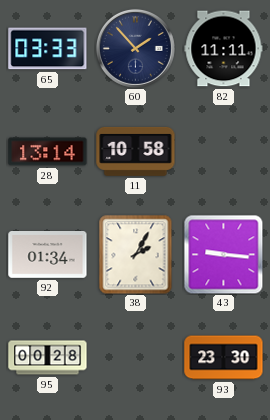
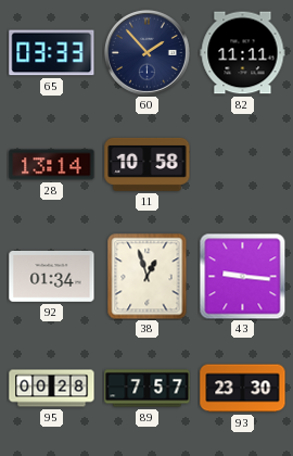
38: 2:05 -> 12:57
89: none -> 7:57
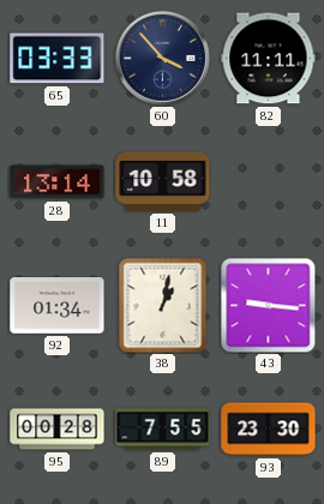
60: 1:53 -> 3:53
38: 12:57 -> 1:02
89: 7:57 -> 7:55
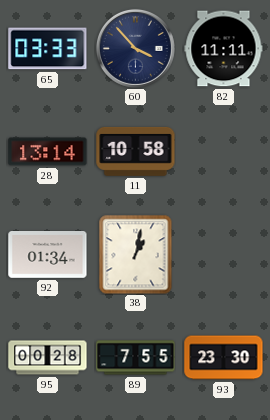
43: 9:16 -> none
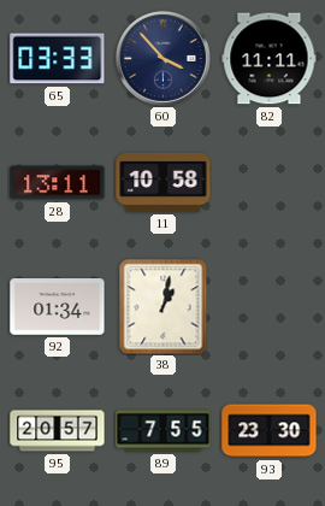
28: 13:14 -> 13:11
95: 00:28 -> 20:57
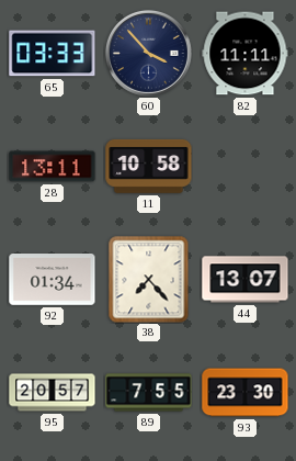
38: 1:02 -> 7:23
44: none -> 13:07
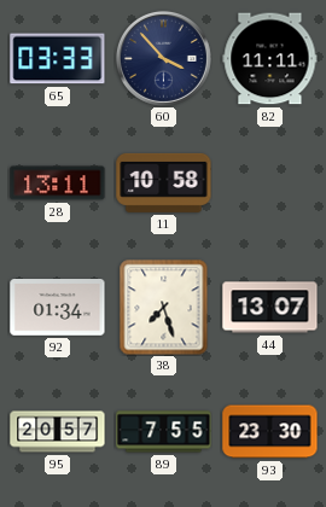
38: 7:23 -> 7:27
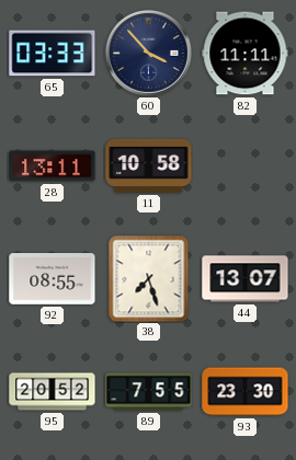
92: 01:34 -> 08:55
95: 20:57 -> 20:52
